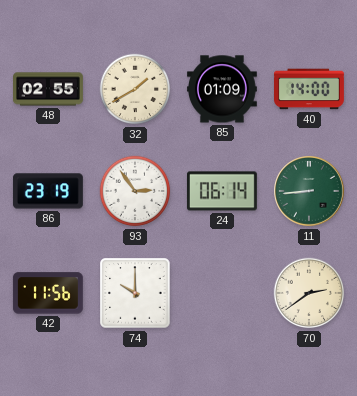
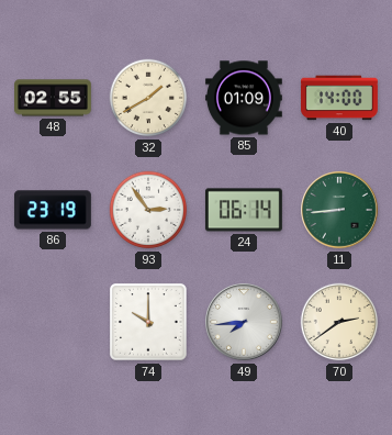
42: 11:56 -> none
49: none -> 7:44
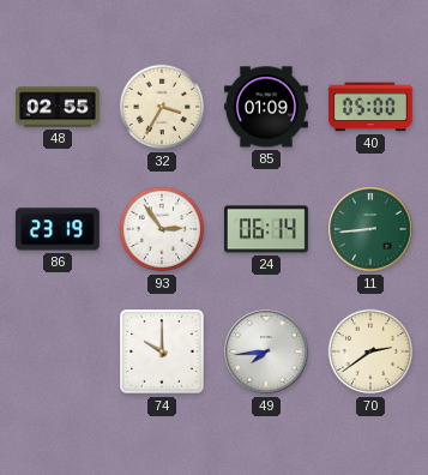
32: 1:40 -> 3:35
40: 14:00 -> 05:00
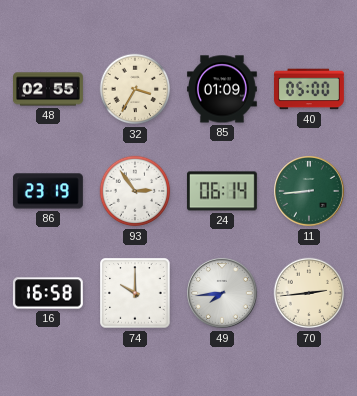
16: none -> 16:58
70: 2:39 -> 2:44
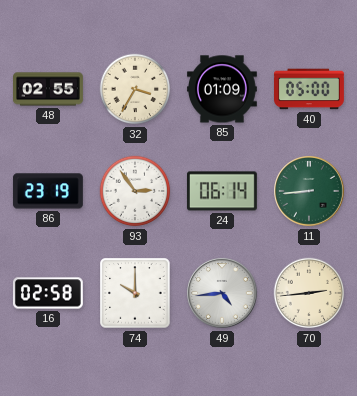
16: 16:58 -> 02:58
49: 7:44 -> 4:44
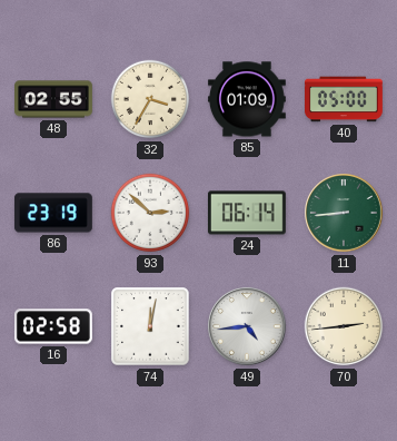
93: 2:54 -> 2:52
74: 10:00 -> 12:02
